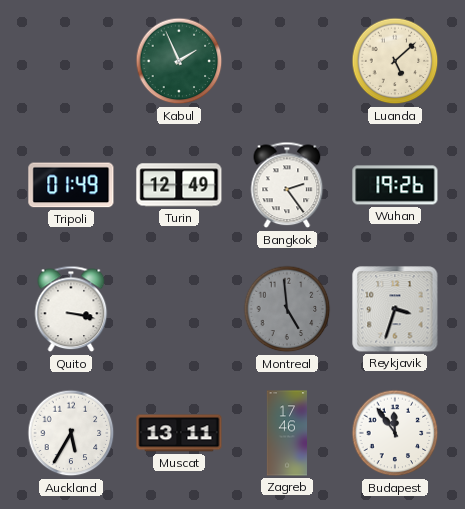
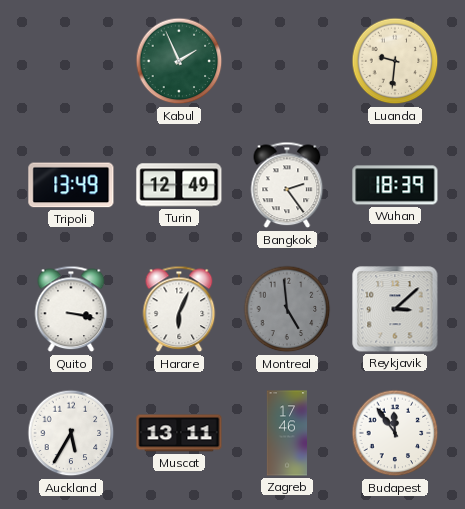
Luanda: 5:08 -> 9:31
Tripoli: 01:49 -> 13:49
Wuhan: 19:26 -> 18:39
Harare: none -> 6:04
Reykjavik: 3:33 -> 3:08
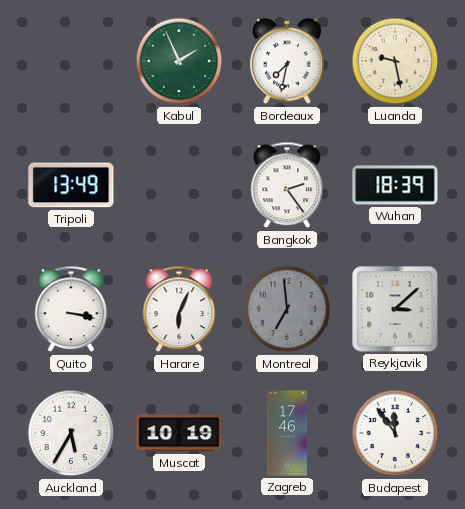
Bordeaux: none -> 7:32
Luanda: 9:31 -> 9:28
Turin: 12:49 -> none
Montreal: 4:59 -> 6:59
Muscat: 13:11 -> 10:19
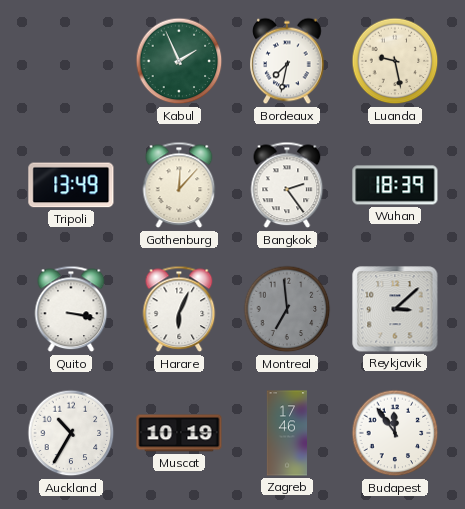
Gothenburg: none -> 12:07
Auckland: 5:35 -> 10:35
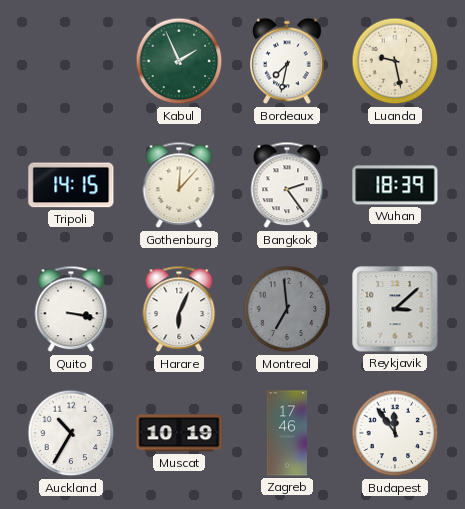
Tripoli: 13:49 -> 14:15
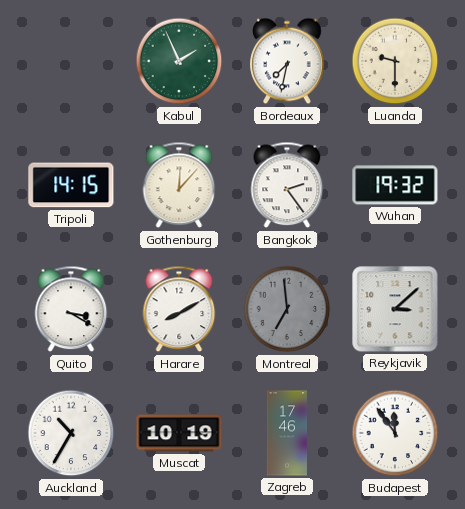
Luanda: 9:28 -> 9:30
Wuhan: 18:39 -> 19:32
Quito: 3:17 -> 3:20
Harare: 6:04 -> 8:10
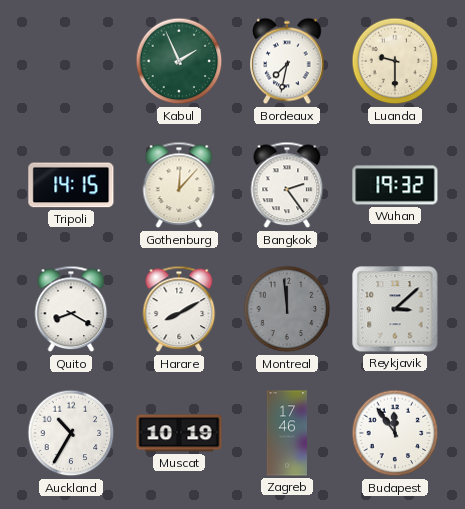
Quito: 3:20 -> 8:20
Montreal: 6:59 -> 11:59
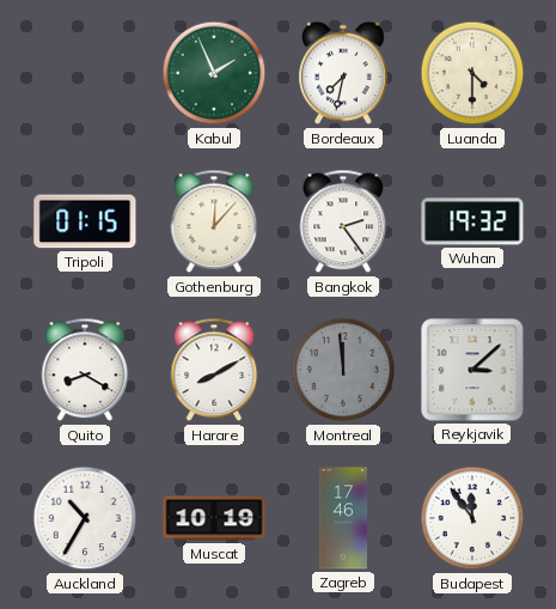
Luanda: 9:30 -> 4:30
Tripoli: 14:15 -> 01:15
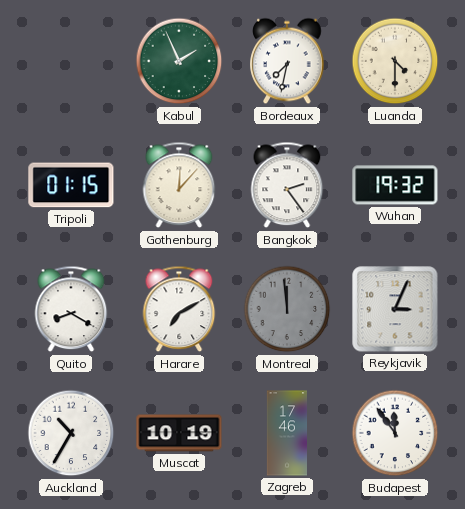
Harare: 8:10 -> 7:10
Reykjavik: 3:08 -> 3:04
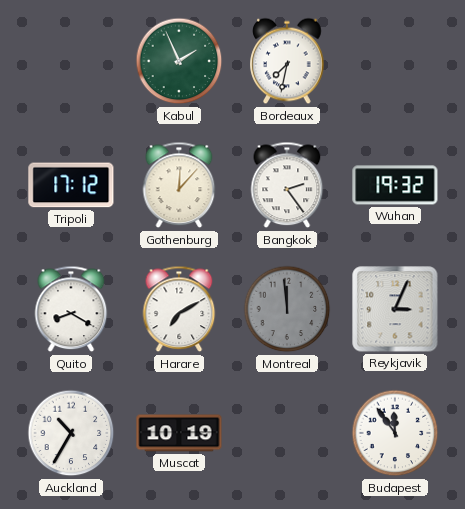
Luanda: 4:30 -> none
Tripoli: 01:15 -> 17:12
Zagreb: 17:46 -> none
